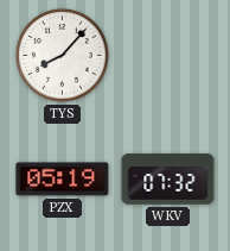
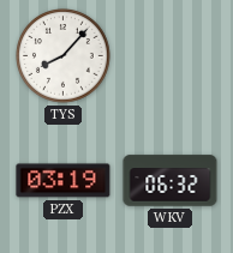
PZX: 05:19 -> 03:19
WKV: 07:32 -> 06:32
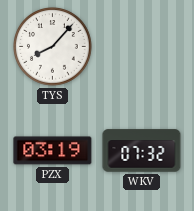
WKV: 06:32 -> 07:32
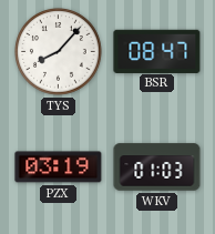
BSR: none -> 08:47
WKV: 07:32 -> 01:03
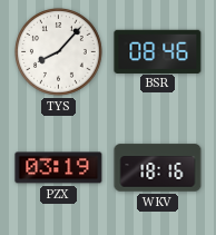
BSR: 08:47 -> 08:46
WKV: 01:03 -> 18:16
